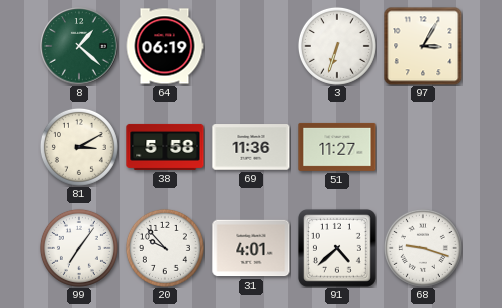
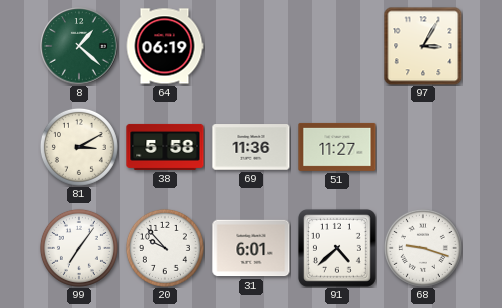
3: 6:33 -> none
31: 4:01 -> 6:01
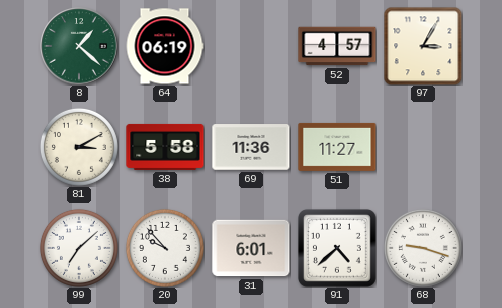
52: none -> 4:57
99: 7:06 -> 7:08
